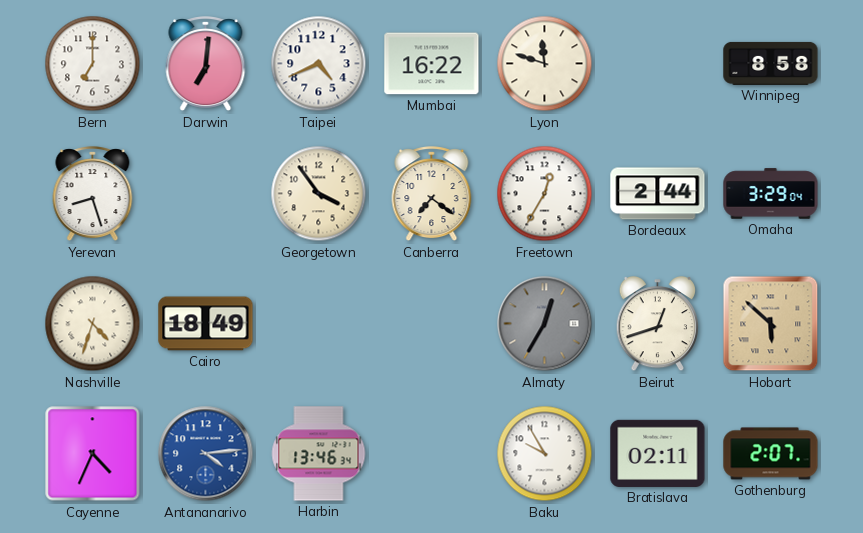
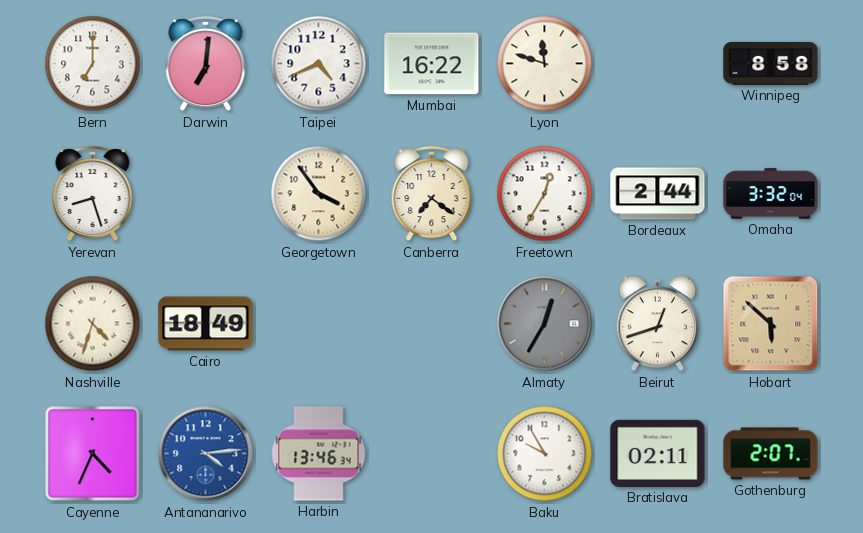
Omaha: 3:29 -> 3:32
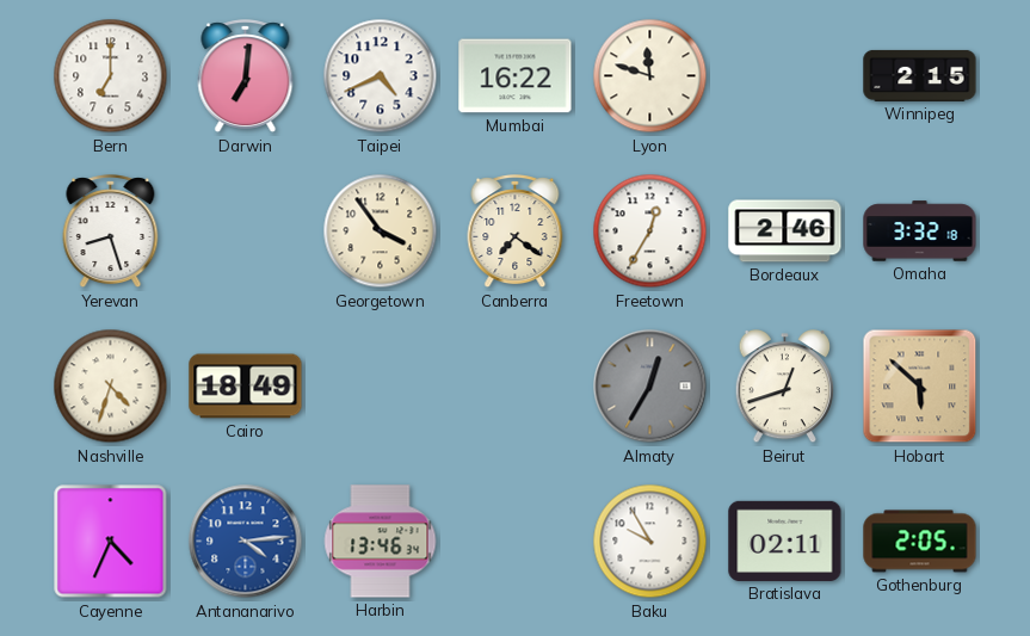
Winnipeg: 8:58 -> 2:15
Bordeaux: 2:44 -> 2:46
Omaha: 3:32:04 -> 3:32:18
Gothenburg: 2:07 -> 2:05
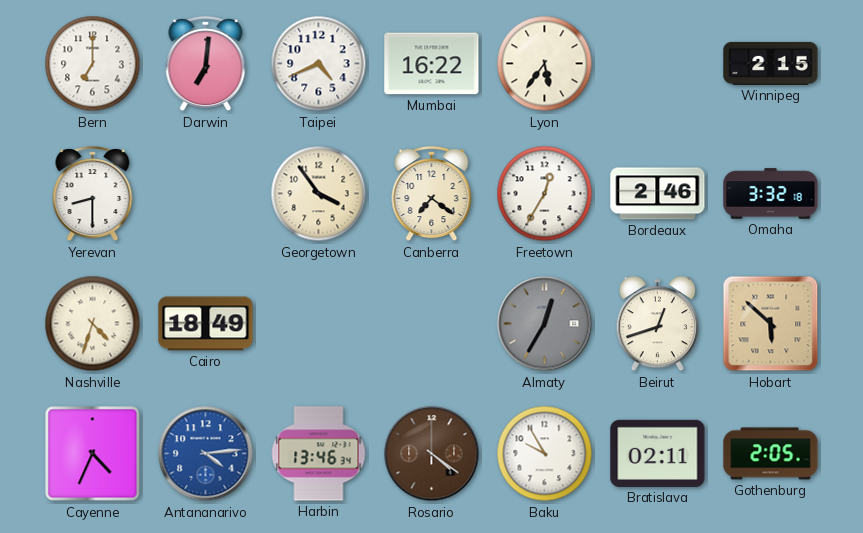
Lyon: 11:48 -> 5:36
Yerevan: 8:27 -> 8:30
Rosario: none -> 4:21
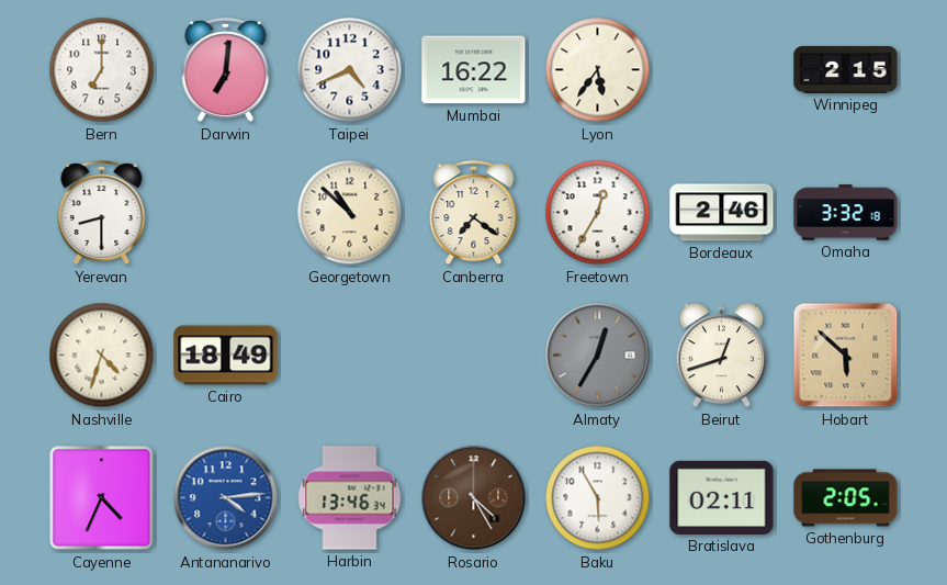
Georgetown: 3:54 -> 10:52
Rosario: 4:21 -> 4:25
Baku: 9:55 -> 5:55
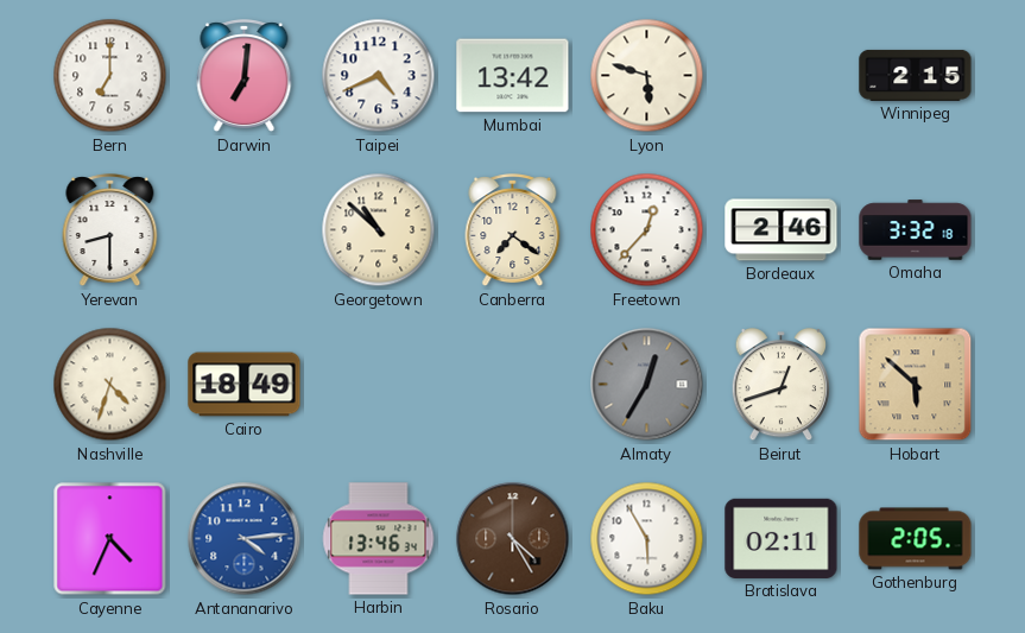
Mumbai: 16:22 -> 13:42
Lyon: 5:36 -> 5:48
Freetown: 12:35 -> 12:37
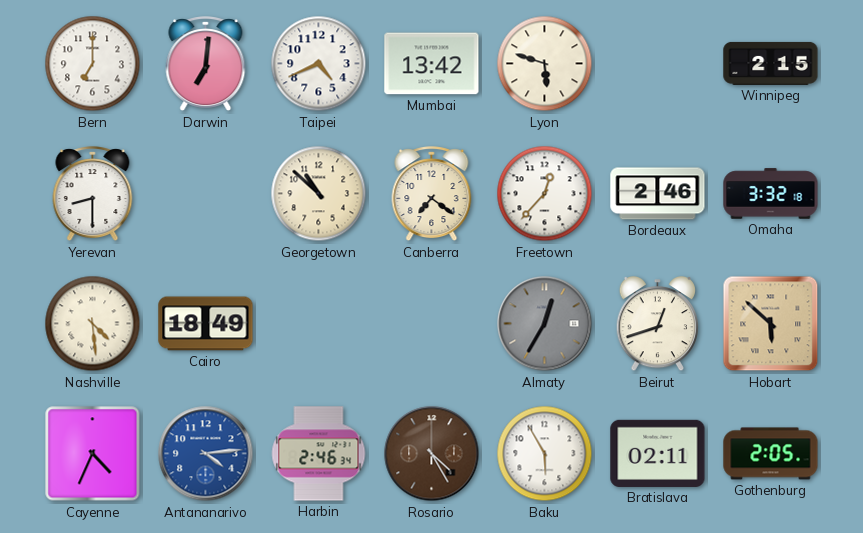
Nashville: 4:33 -> 4:29
Harbin: 13:46 -> 2:46
